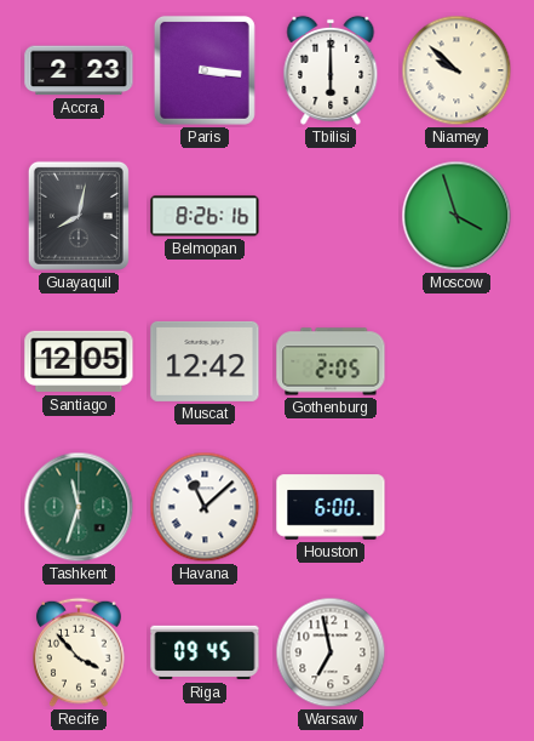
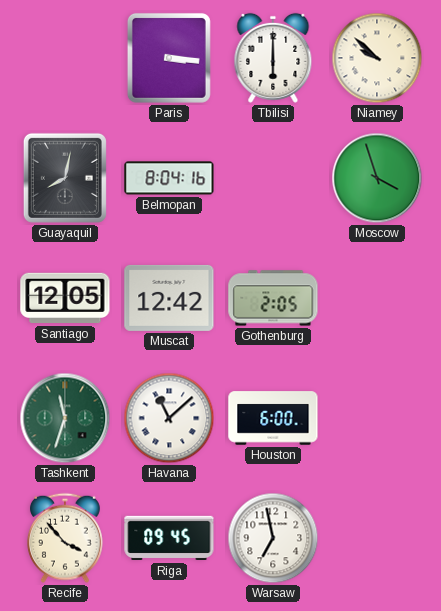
Accra: 2:23 -> none
Belmopan: 8:26 -> 8:04
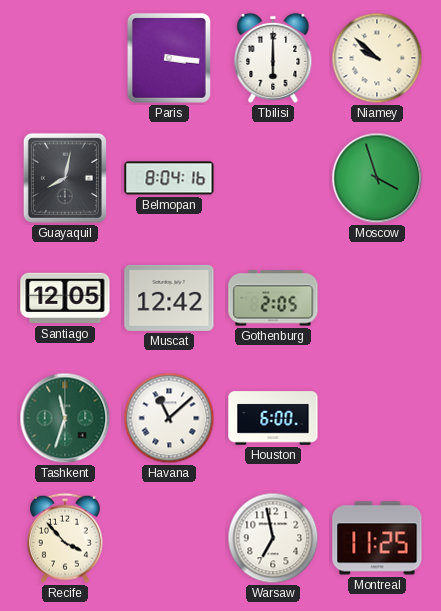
Riga: 09:45 -> none
Montreal: none -> 11:25
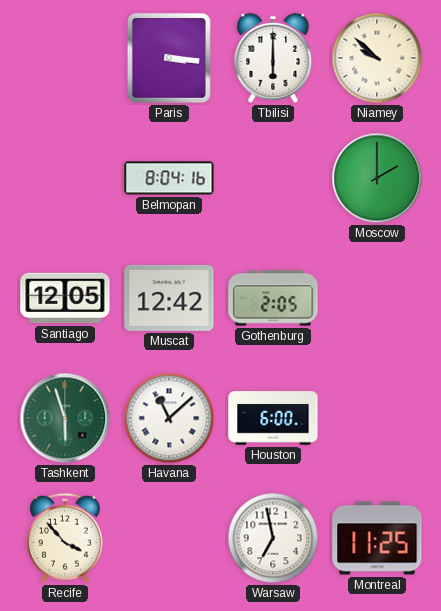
Guayaquil: 8:02 -> none
Moscow: 3:57 -> 2:00
Tashkent: 11:33 -> 5:57
